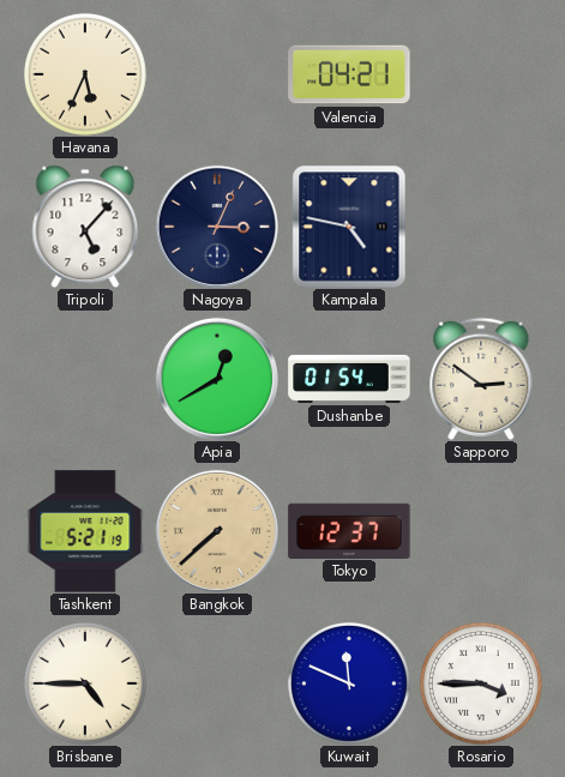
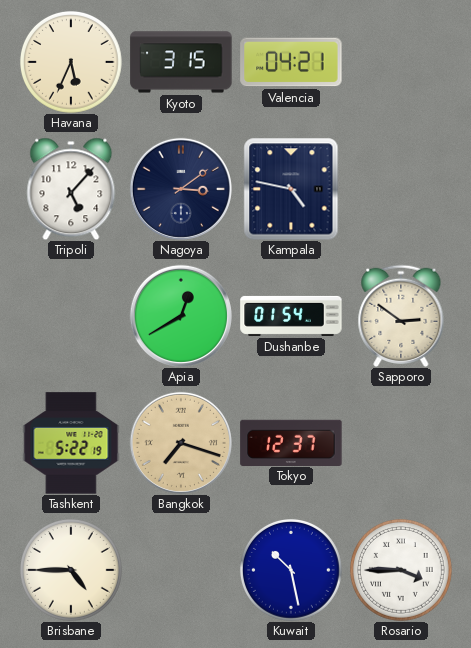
Kyoto: none -> 3:15
Nagoya: 3:04 -> 3:09
Tashkent: 5:21 -> 5:22
Bangkok: 7:38 -> 7:18
Kuwait: 11:49 -> 10:28
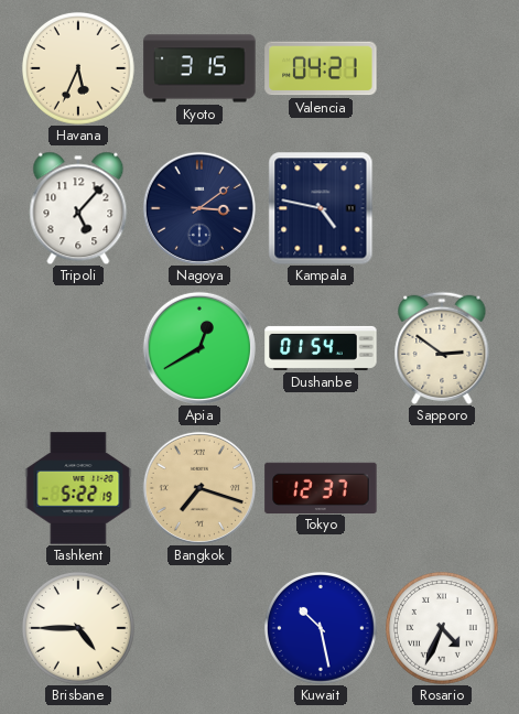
Rosario: 3:45 -> 4:34
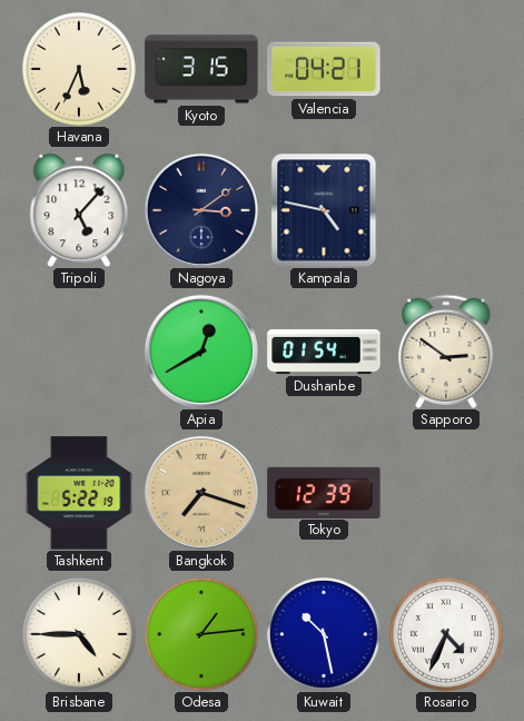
Tokyo: 12:37 -> 12:39
Odesa: none -> 1:14
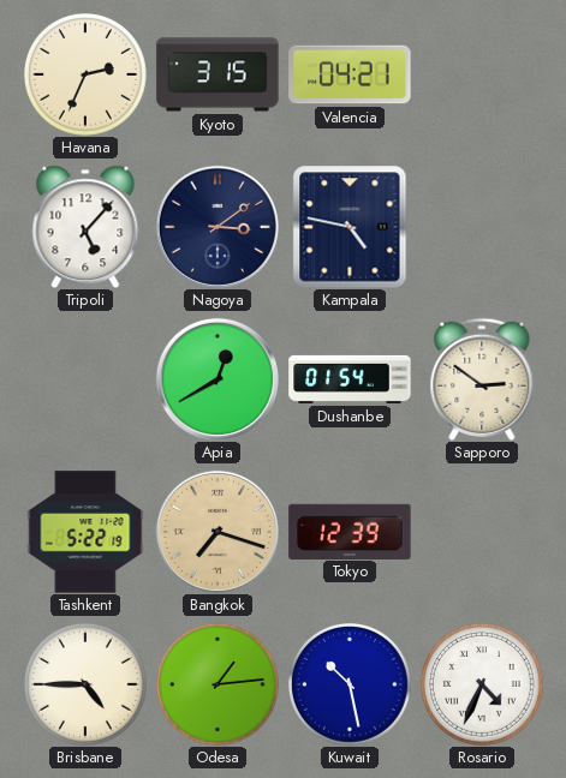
Havana: 5:34 -> 2:34
